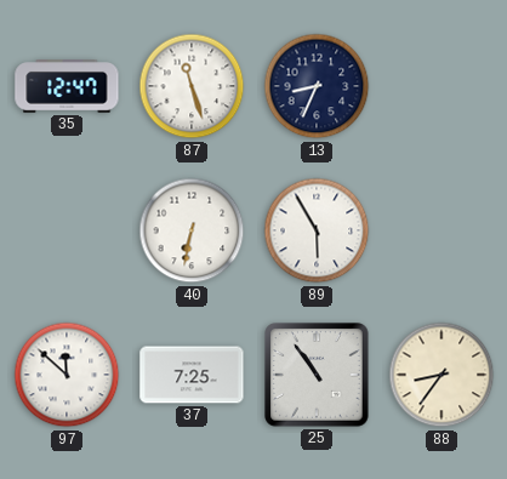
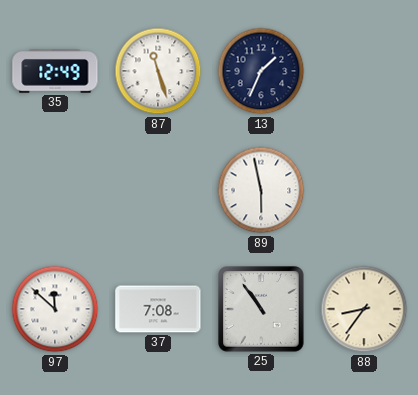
35: 12:47 -> 12:49
13: 8:34 -> 1:34
40: 6:32 -> none
89: 5:55 -> 5:58
37: 7:25 -> 7:08
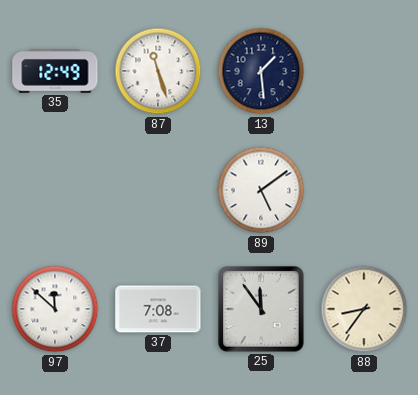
13: 1:34 -> 1:29
89: 5:58 -> 5:09
25: 10:54 -> 11:54
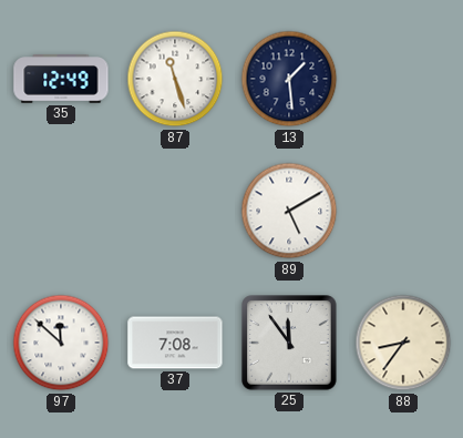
89: 5:09 -> 5:10
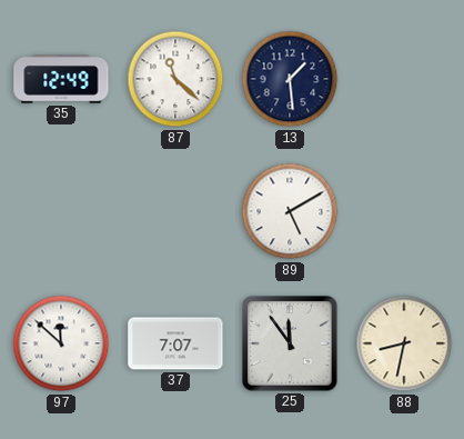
87: 11:27 -> 11:22
37: 7:08 -> 7:07
88: 8:36 -> 8:32
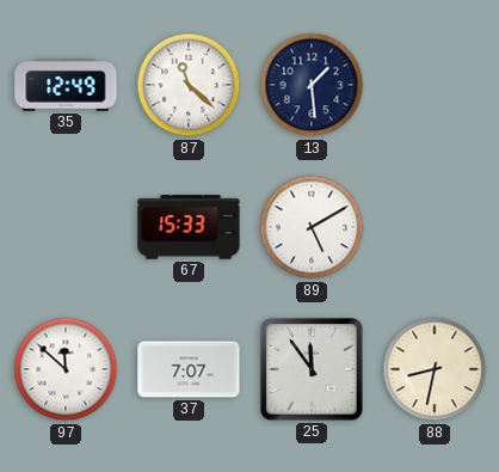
67: none -> 15:33
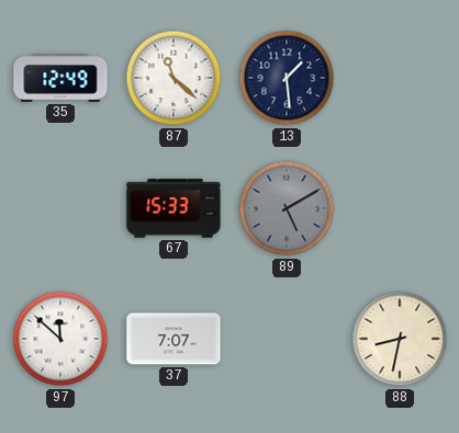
89 dial: white -> grey
25: 11:54 -> none
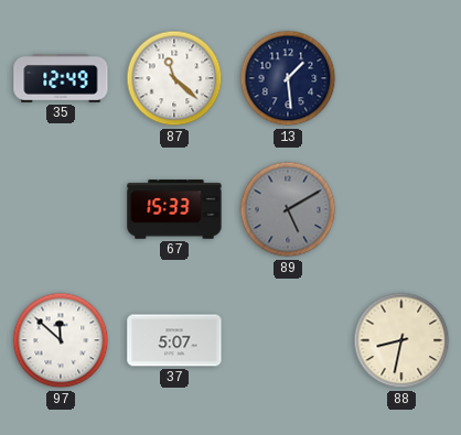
37: 7:07 -> 5:07
